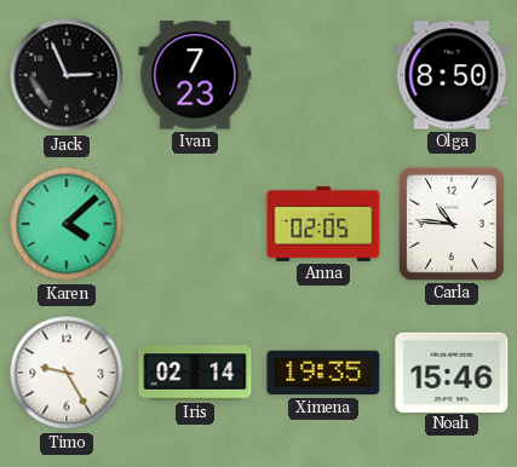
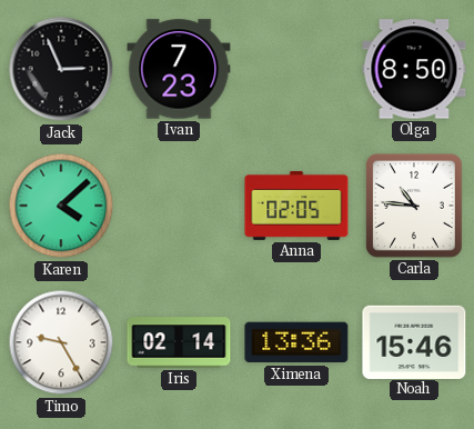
Ximena: 19:35 -> 13:36
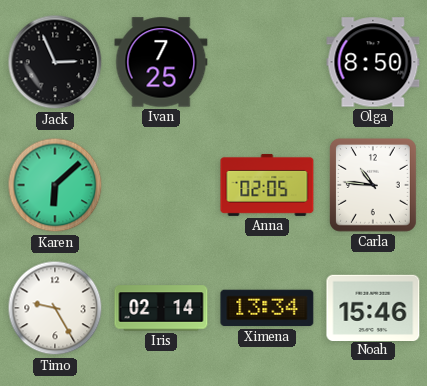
Ivan: 7:23 -> 7:25
Karen: 4:08 -> 6:08
Ximena: 13:36 -> 13:34
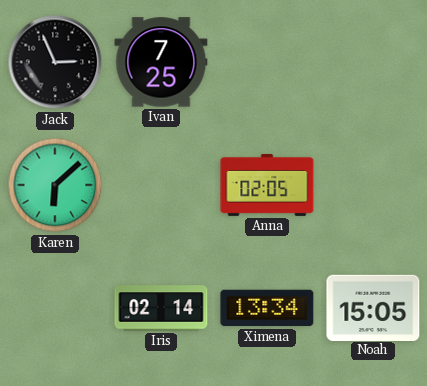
Olga: 8:50 -> none
Carla: 10:46 -> none
Timo: 9:25 -> none
Noah: 15:46 -> 15:05
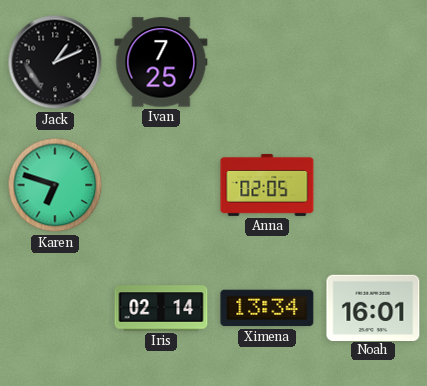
Jack: 2:56 -> 1:11
Karen: 6:08 -> 6:48
Noah: 15:05 -> 16:01
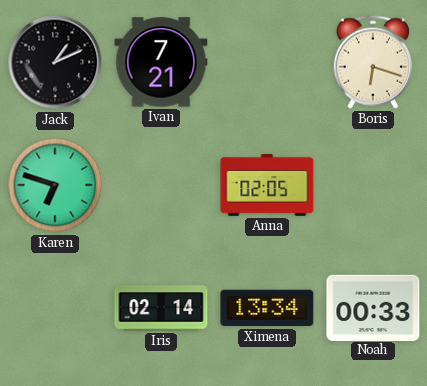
Ivan: 7:25 -> 7:21
Boris: none -> 6:18
Noah: 16:01 -> 00:33
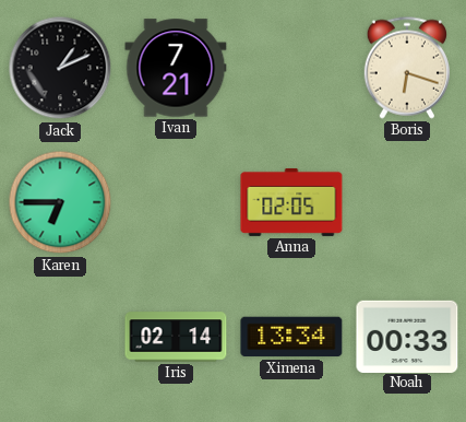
Karen: 6:48 -> 6:45
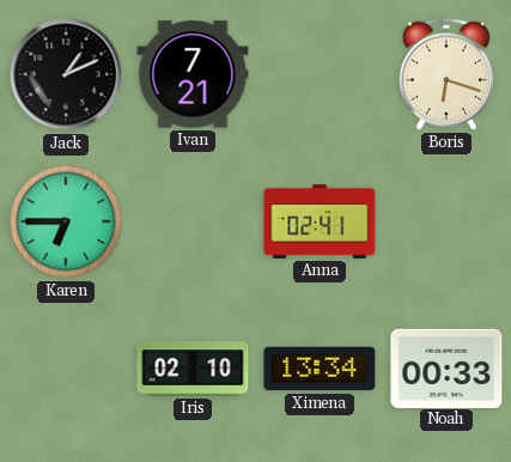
Anna: 02:05 -> 02:41
Iris: 02:14 -> 02:10
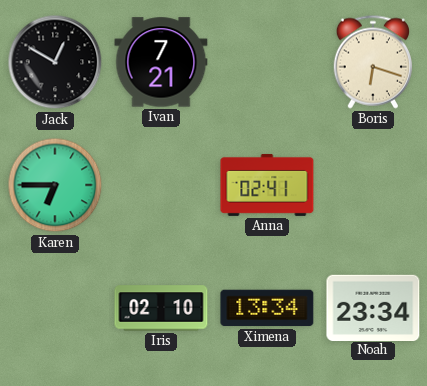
Jack: 1:11 -> 12:50
Noah: 00:33 -> 23:34
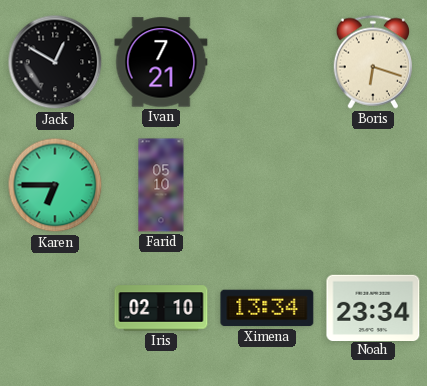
Farid: none -> 05:10
Anna: 02:41 -> none
